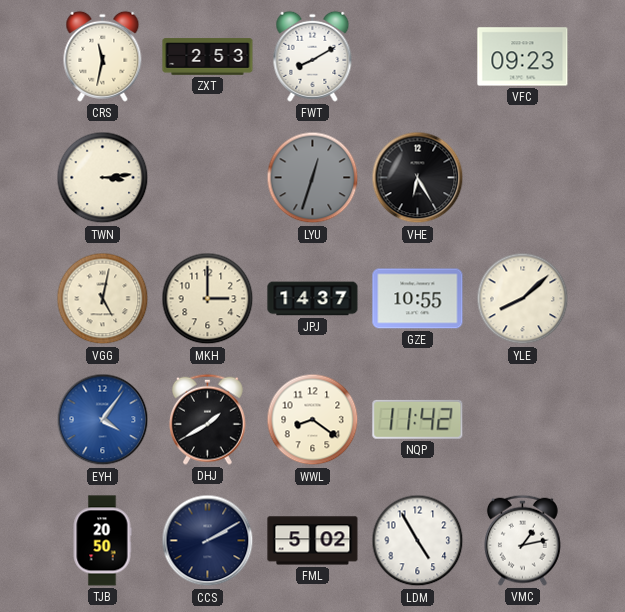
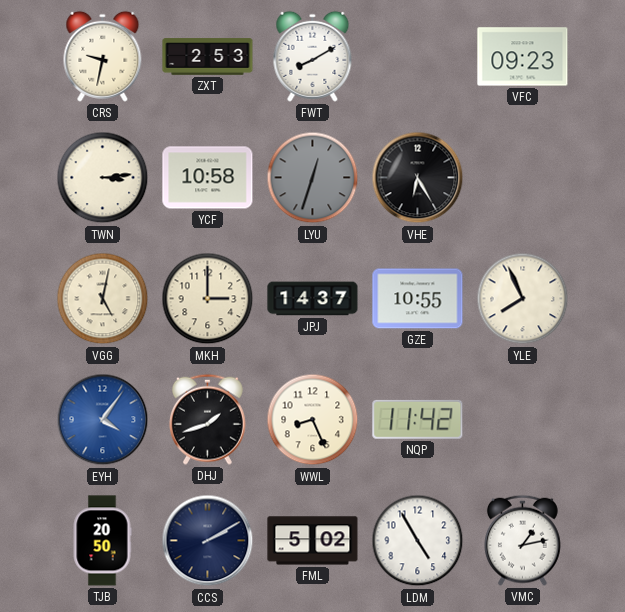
CRS: 11:32 -> 9:32
YCF: none -> 10:58
YLE: 8:08 -> 7:56
DHJ: 1:40 -> 1:42
WWL: 8:21 -> 8:26
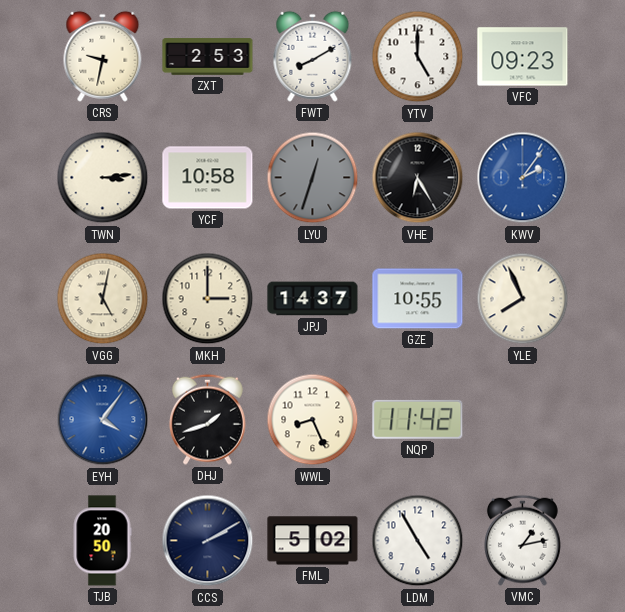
YTV: none -> 5:00
KWV: none -> 2:06
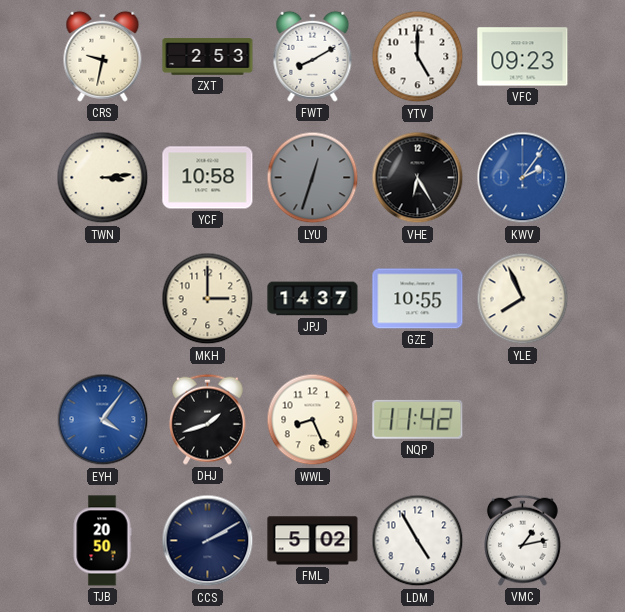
VGG: 5:02 -> none
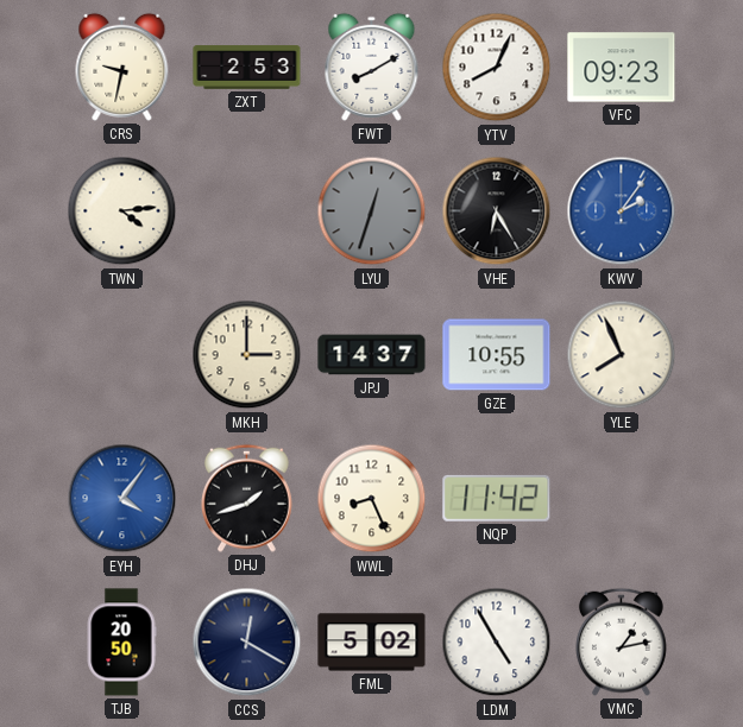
YTV: 5:00 -> 8:04
TWN: 3:14 -> 4:14
YCF: 10:58 -> none
CCS: 2:10 -> 12:20
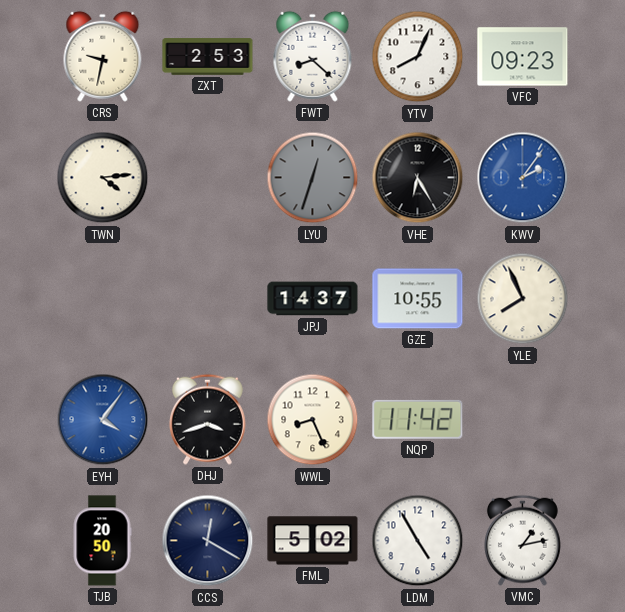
FWT: 8:10 -> 8:22
MKH: 3:00 -> none
DHJ: 1:42 -> 3:42
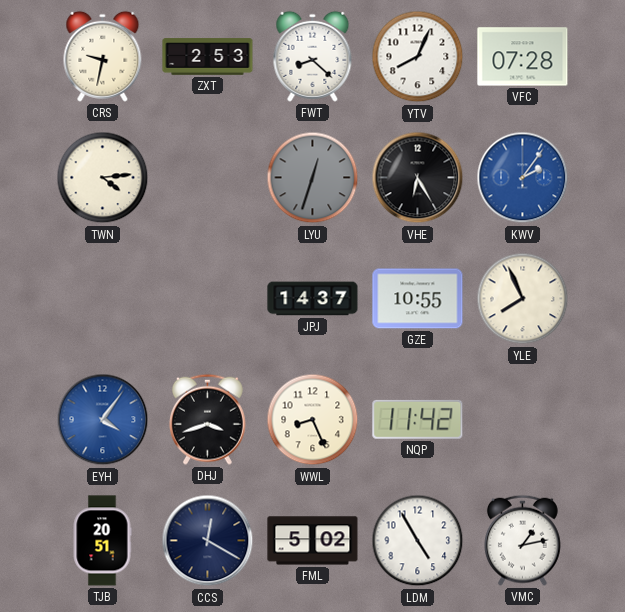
VFC: 09:23 -> 07:28
TJB: 20:50 -> 20:51
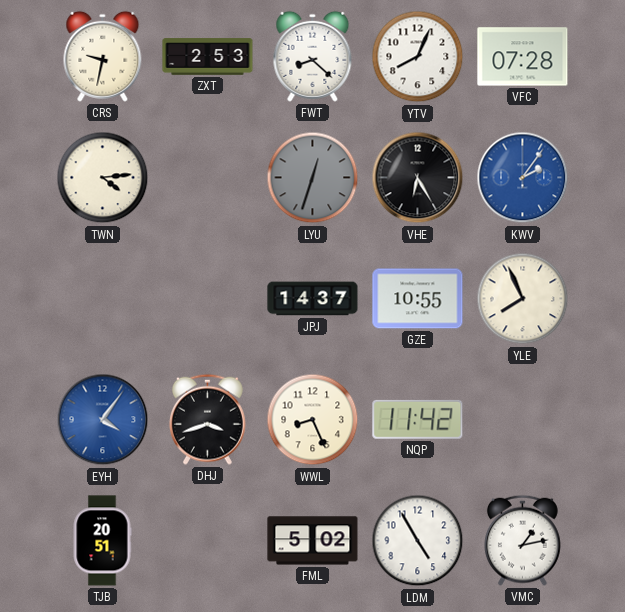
CCS: 12:20 -> none
